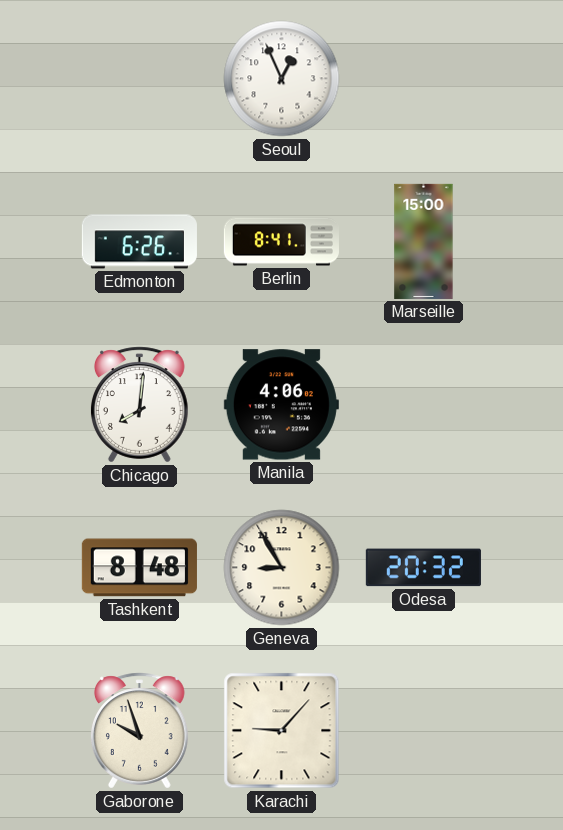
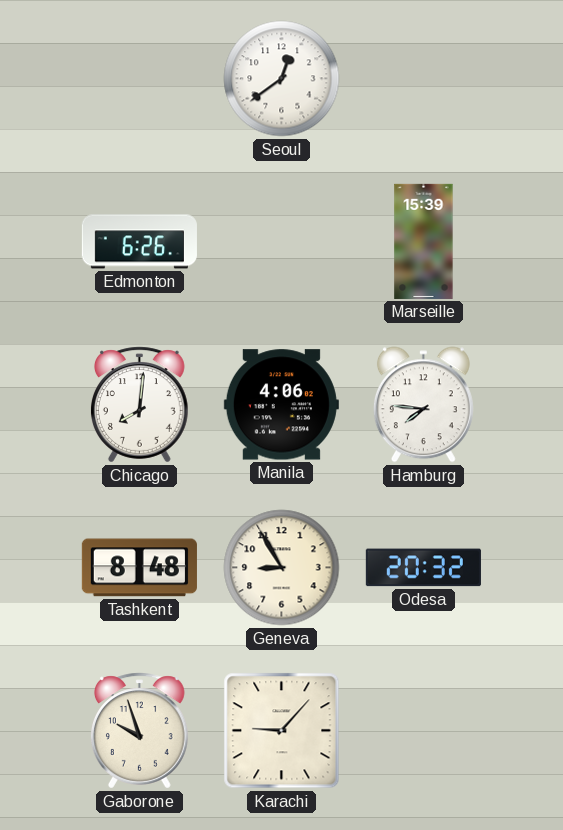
Seoul: 12:56 -> 12:39
Berlin: 8:41 -> none
Marseille: 15:00 -> 15:39
Hamburg: none -> 7:46
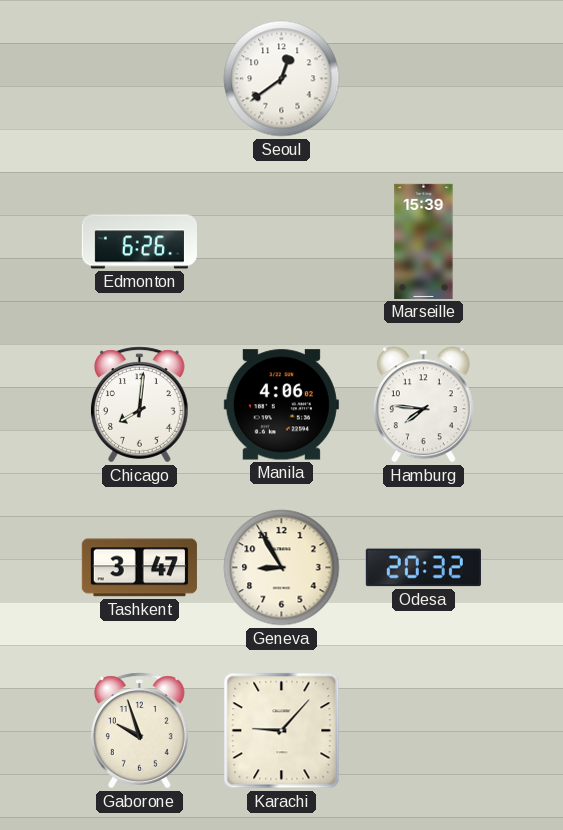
Tashkent: 8:48 -> 3:47
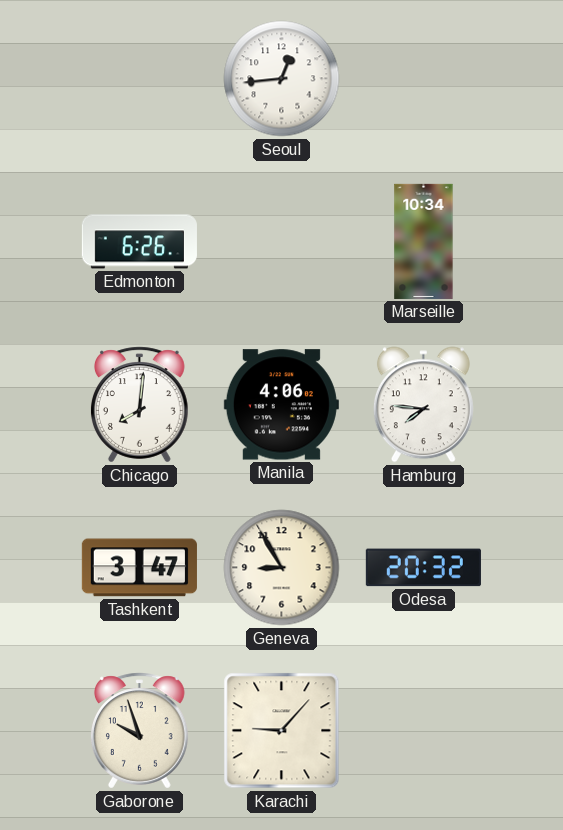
Seoul: 12:39 -> 12:44
Marseille: 15:39 -> 10:34
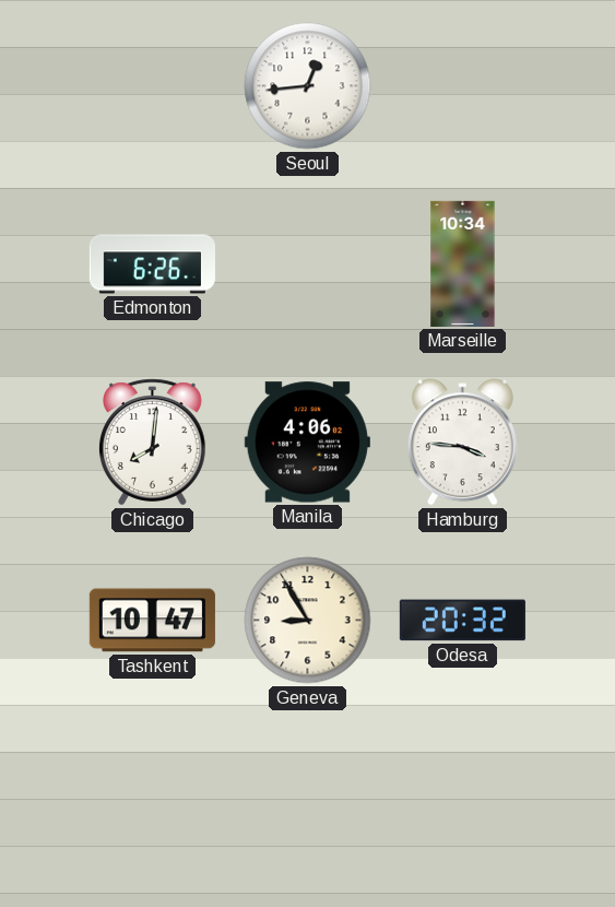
Hamburg: 7:46 -> 3:46
Tashkent: 3:47 -> 10:47
Gaborone: 9:57 -> none
Karachi: 9:07 -> none
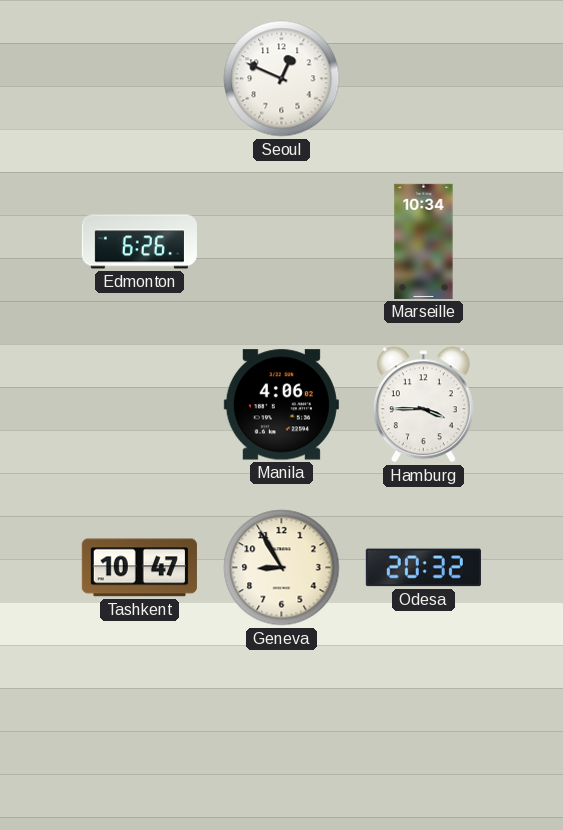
Seoul: 12:44 -> 12:49
Chicago: 8:01 -> none
Hamburg: 3:46 -> 3:45
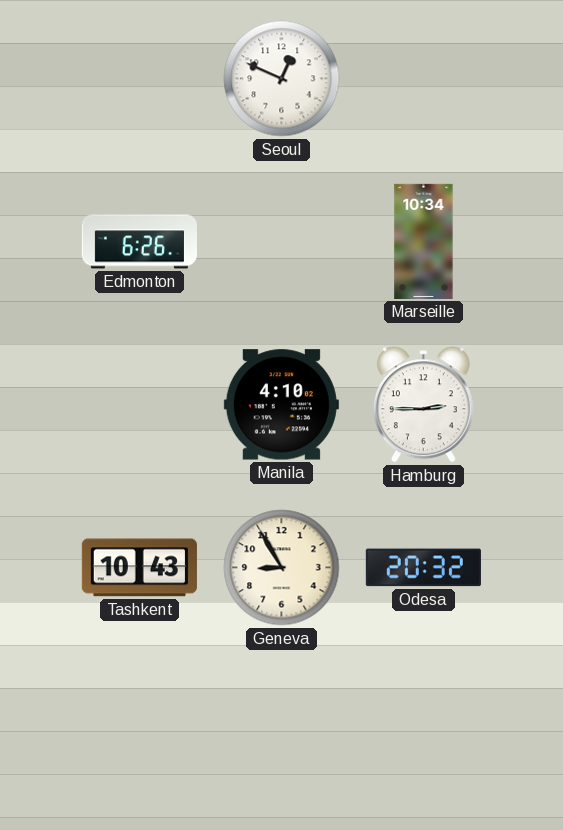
Manila: 4:06 -> 4:10
Hamburg: 3:45 -> 2:45
Tashkent: 10:47 -> 10:43
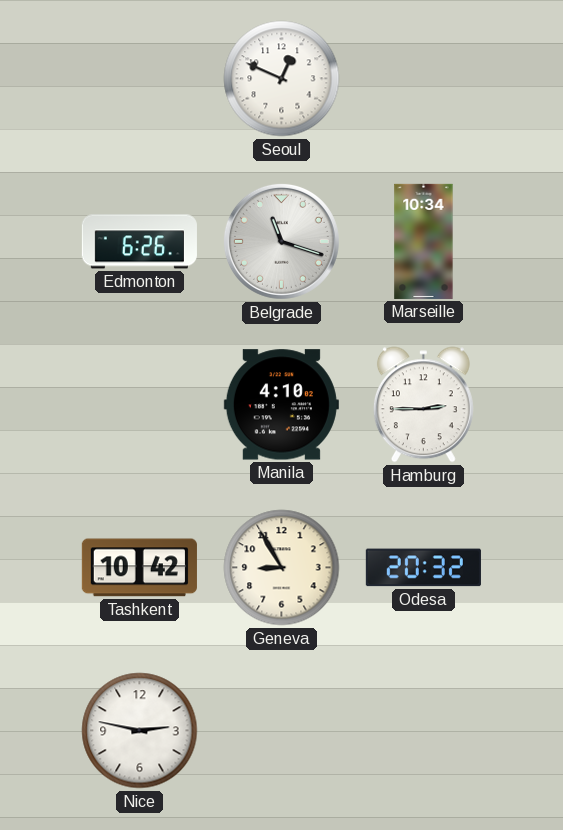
Belgrade: none -> 11:18
Tashkent: 10:43 -> 10:42
Nice: none -> 2:47
